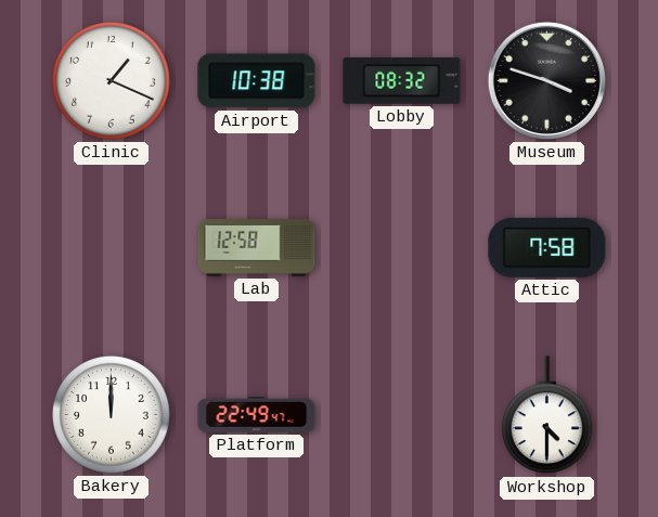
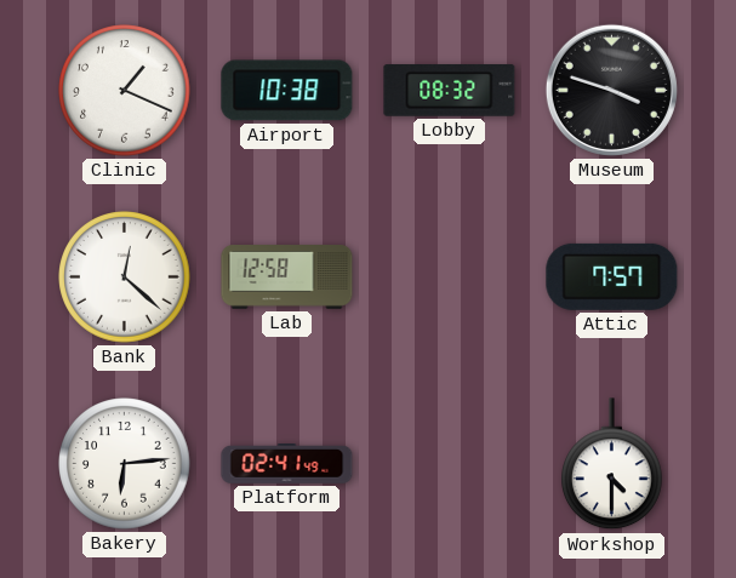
Bank: none -> 12:22
Attic: 7:58 -> 7:57
Bakery: 12:00 -> 6:14
Platform: 22:49 -> 02:41
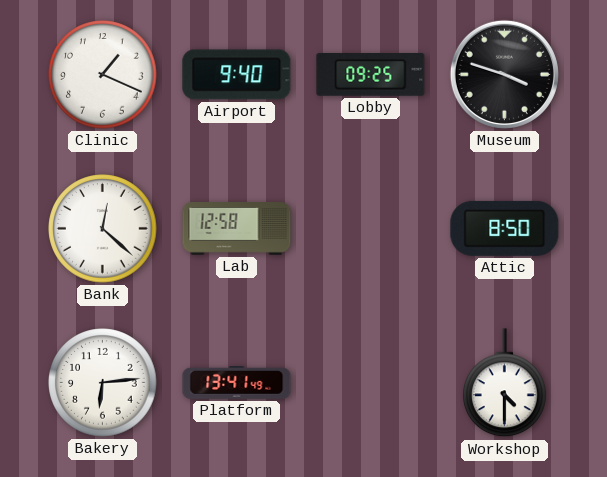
Airport: 10:38 -> 9:40
Lobby: 08:32 -> 09:25
Attic: 7:57 -> 8:50
Platform: 02:41 -> 13:41
